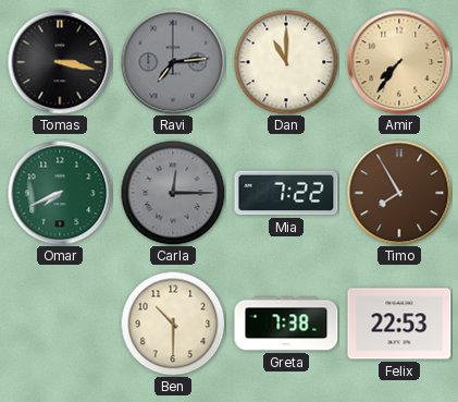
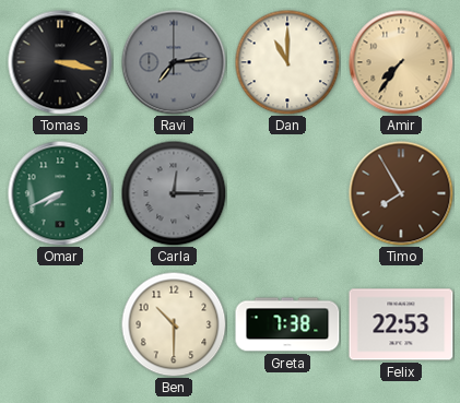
Mia: 7:22 -> none
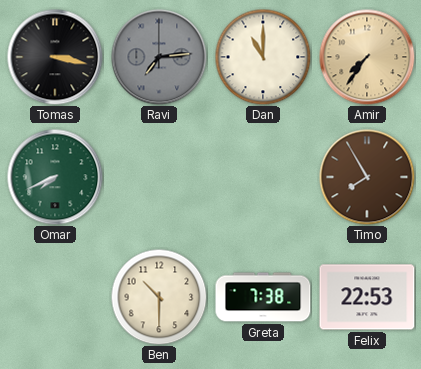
Carla: 12:15 -> none
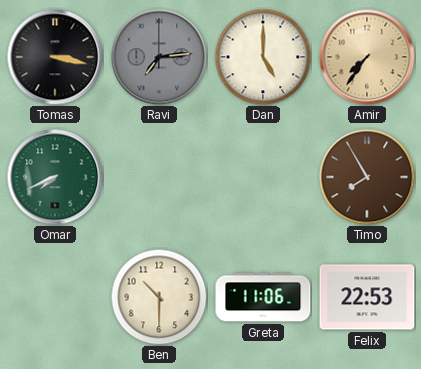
Dan: 11:00 -> 5:00
Greta: 7:38 -> 11:06
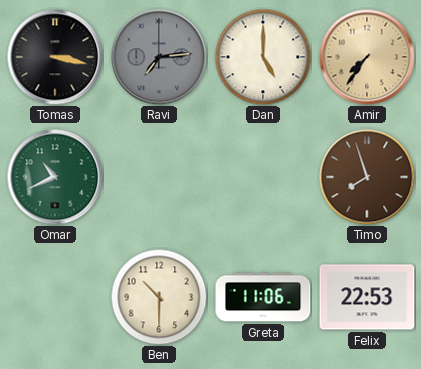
Omar: 7:41 -> 10:41
Timo: 7:55 -> 7:57
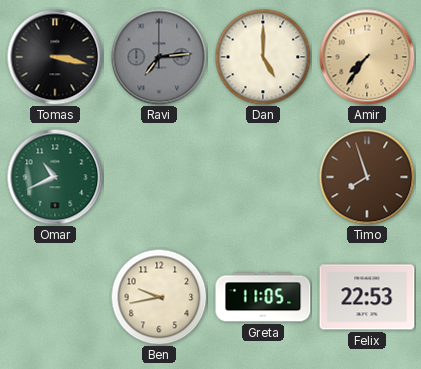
Ben: 10:30 -> 9:43
Greta: 11:06 -> 11:05
